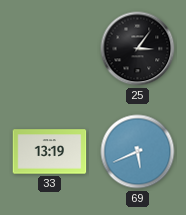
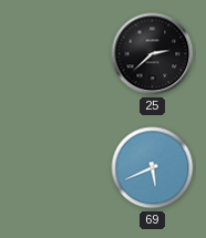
25: 3:06 -> 2:38
33: 13:19 -> none
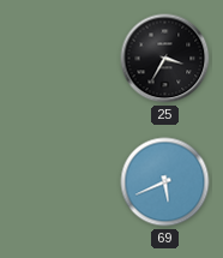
25: 2:38 -> 3:35
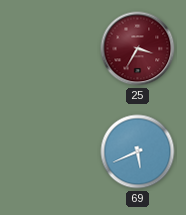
25 dial: black -> burgundy
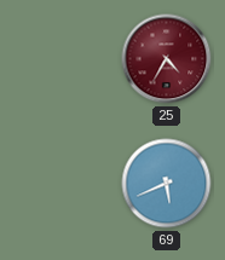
25: 3:35 -> 4:35
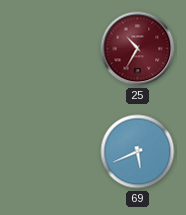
25: 4:35 -> 10:35
